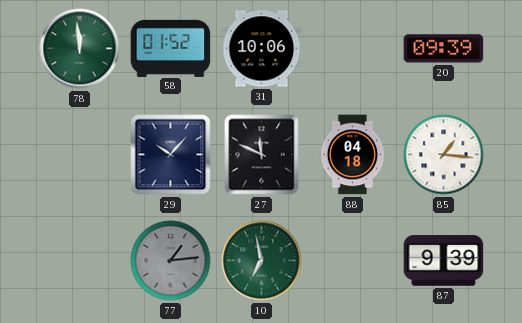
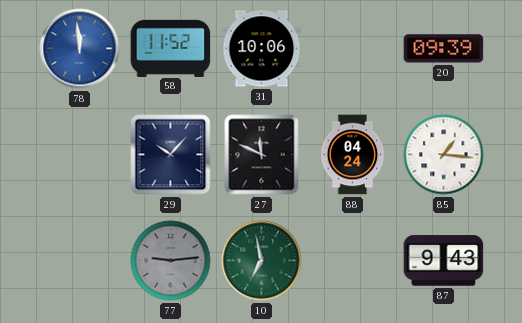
78 dial: green -> blue
58: 01:52 -> 11:52
88: 04:18 -> 04:24
77: 1:14 -> 9:14
87: 9:39 -> 9:43
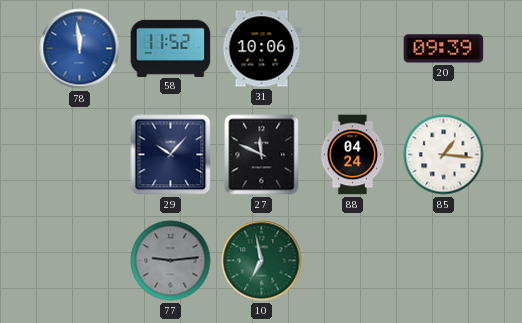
87: 9:43 -> none
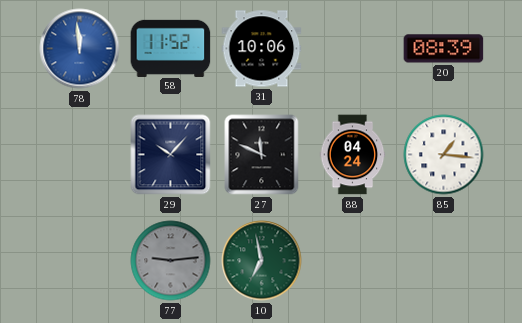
20: 09:39 -> 08:39
